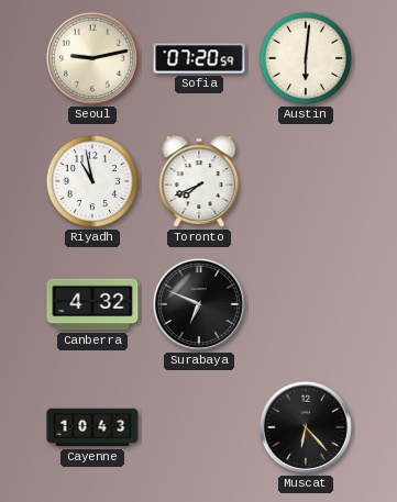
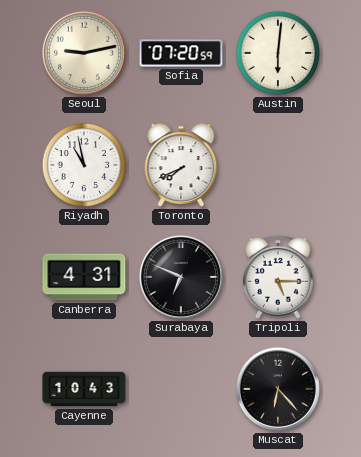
Canberra: 4:32 -> 4:31
Tripoli: none -> 5:15
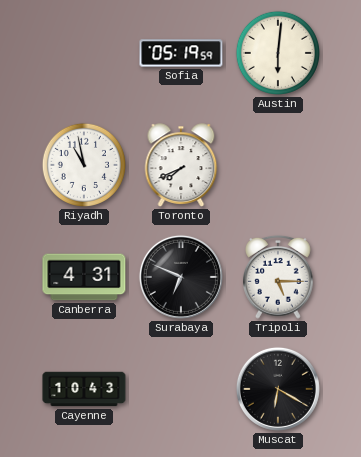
Seoul: 9:13 -> none
Sofia: 07:20 -> 05:19
Muscat: 6:23 -> 6:20
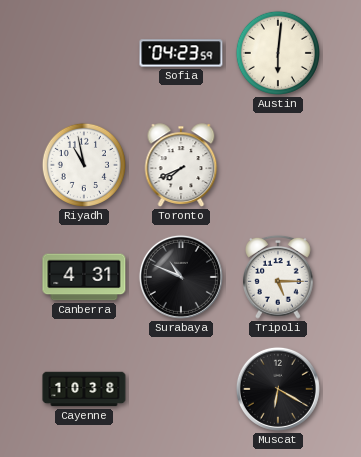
Sofia: 05:19 -> 04:23
Surabaya: 6:49 -> 10:49
Cayenne: 10:43 -> 10:38
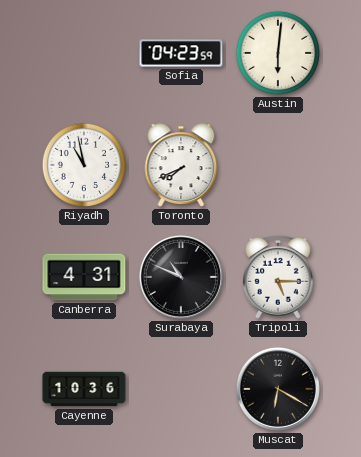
Cayenne: 10:38 -> 10:36
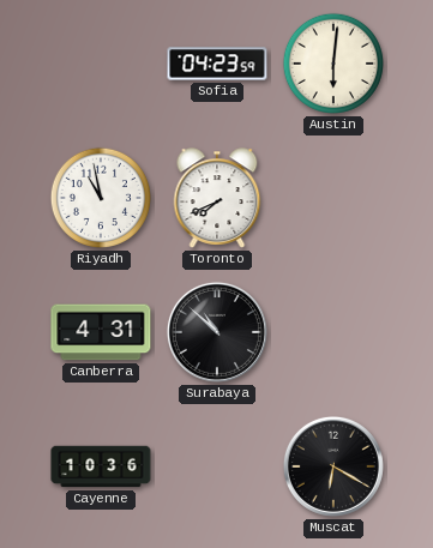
Surabaya: 10:49 -> 10:52
Tripoli: 5:15 -> none
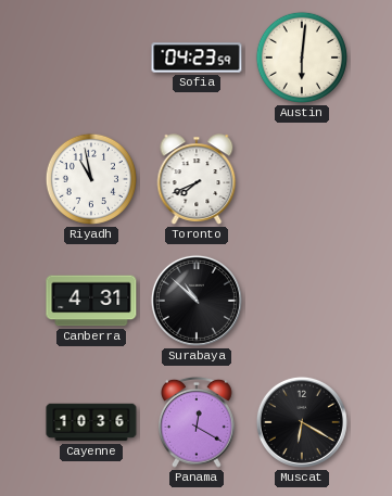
Panama: none -> 12:20
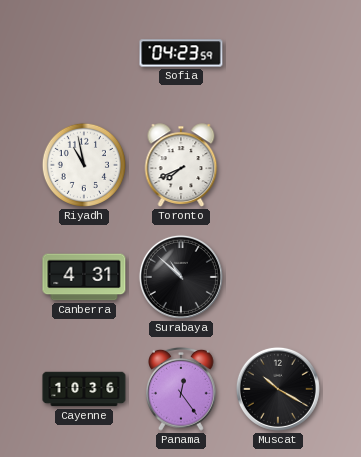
Austin: 6:01 -> none
Panama: 12:20 -> 12:24
Muscat: 6:20 -> 10:20
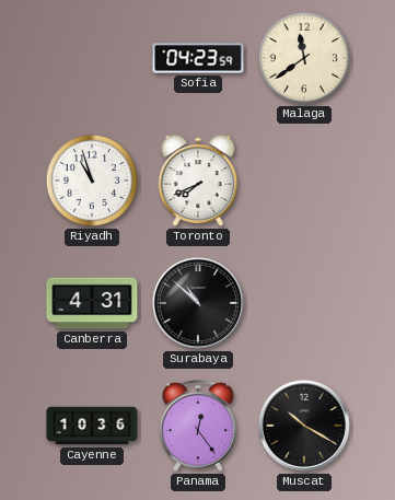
Malaga: none -> 11:39
Riyadh: 10:58 -> 10:57
